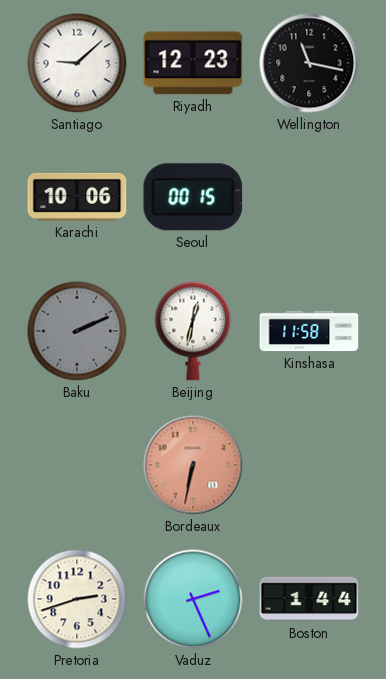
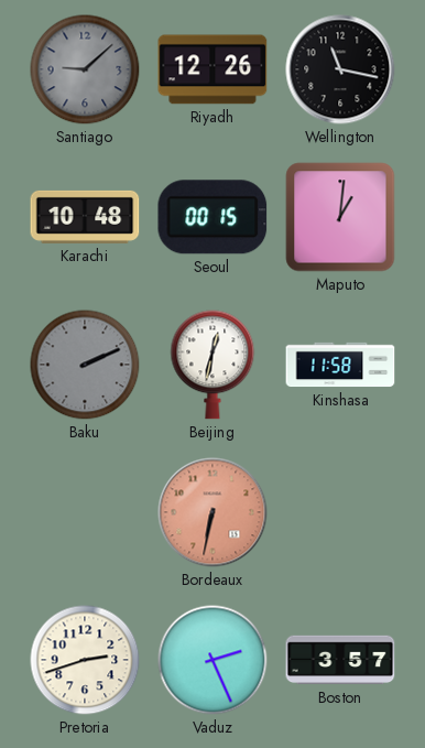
Santiago dial: white -> grey
Riyadh: 12:23 -> 12:26
Karachi: 10:06 -> 10:48
Maputo: none -> 1:01
Boston: 1:44 -> 3:57
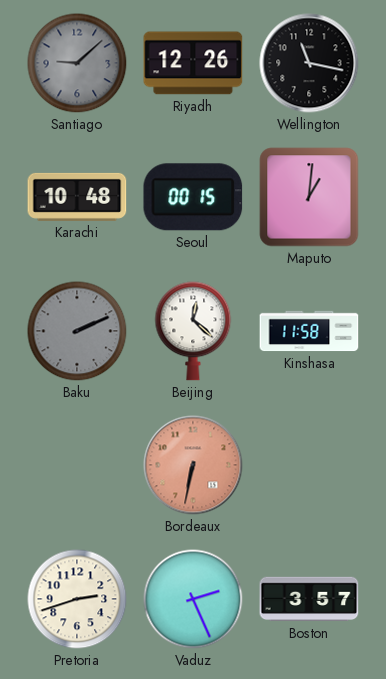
Beijing: 12:32 -> 12:22
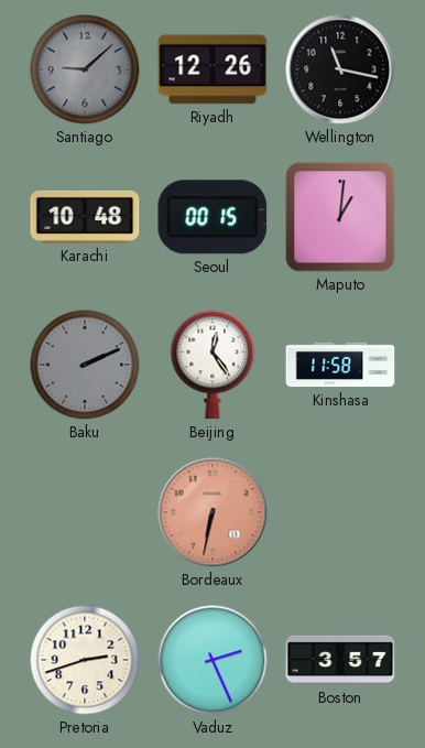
Beijing: 12:22 -> 12:24
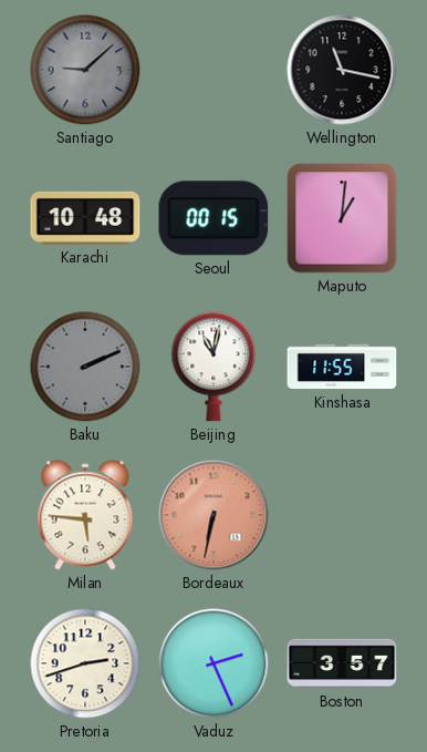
Riyadh: 12:26 -> none
Beijing: 12:24 -> 11:02
Kinshasa: 11:58 -> 11:55
Milan: none -> 5:46
